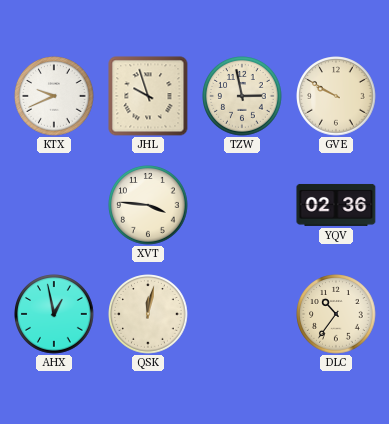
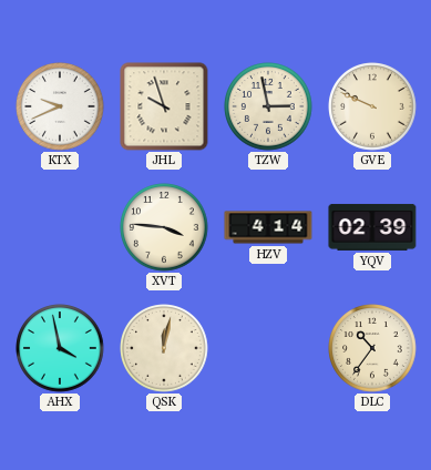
GVE: 9:50 -> 9:49
HZV: none -> 4:14
YQV: 02:36 -> 02:39
AHX: 12:58 -> 3:58
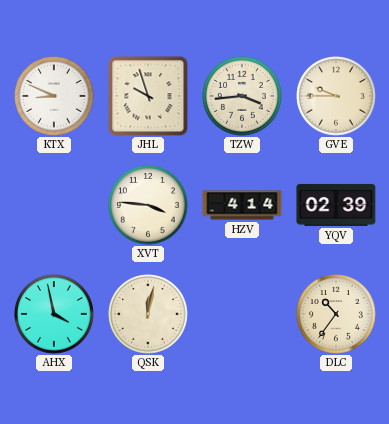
KTX: 9:41 -> 8:49
TZW: 2:58 -> 3:44
GVE: 9:49 -> 9:45
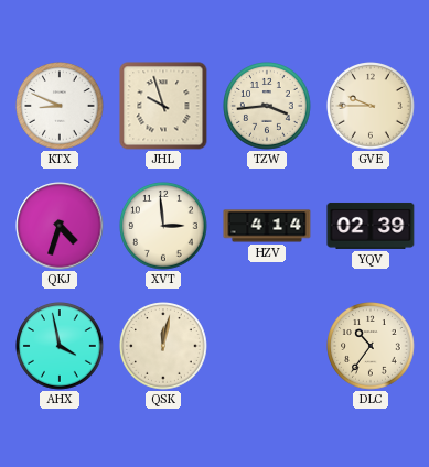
QKJ: none -> 4:33
XVT: 3:46 -> 2:59
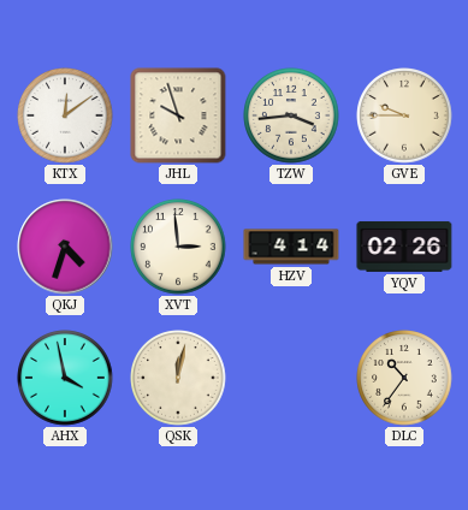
KTX: 8:49 -> 12:09
YQV: 02:39 -> 02:26
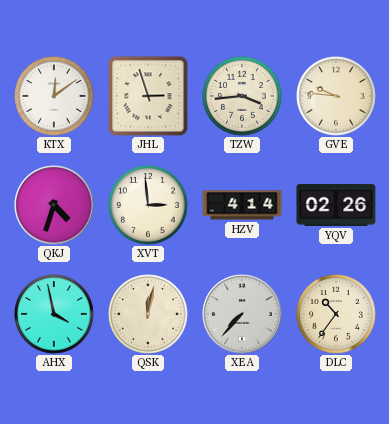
JHL: 9:57 -> 2:57
GVE: 9:45 -> 9:46
XEA: none -> 7:37
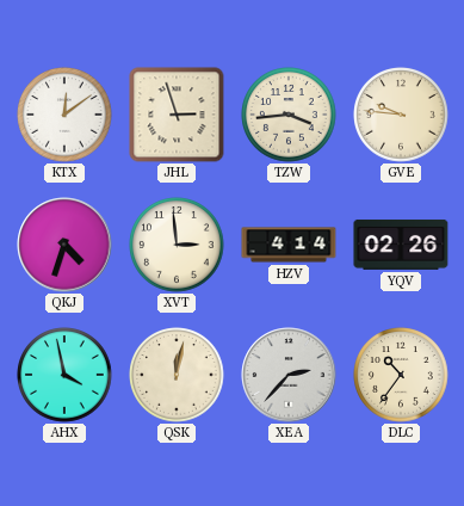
XEA: 7:37 -> 2:37
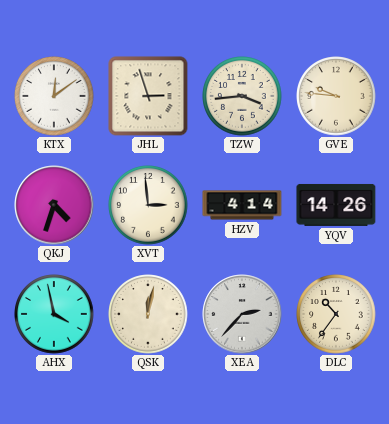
YQV: 02:26 -> 14:26
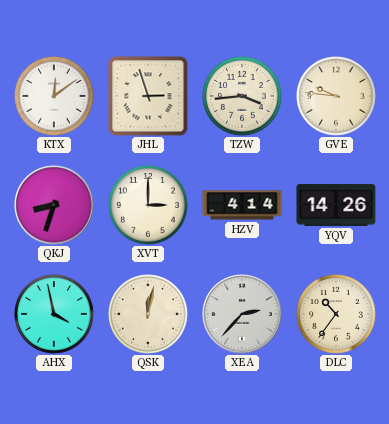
QKJ: 4:33 -> 8:33
XVT: 2:59 -> 3:00
